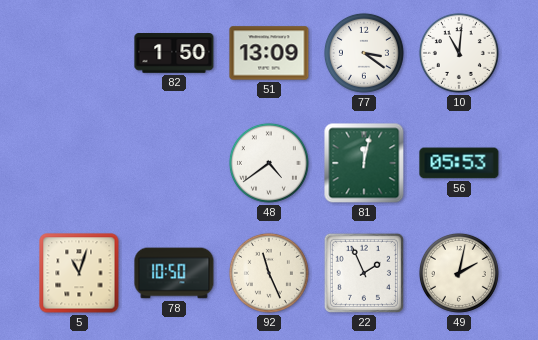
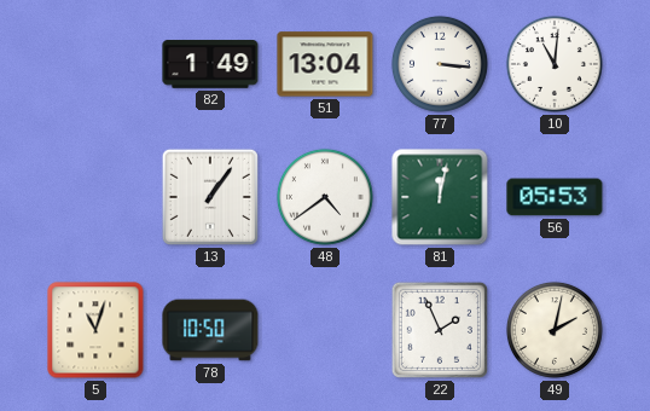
82: 1:50 -> 1:49
51: 13:09 -> 13:04
77: 3:21 -> 3:16
13: none -> 1:06
92: 11:26 -> none
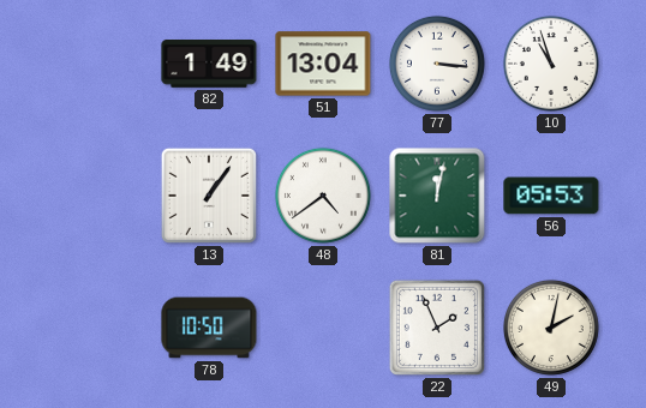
10: 11:01 -> 10:57
5: 11:03 -> none
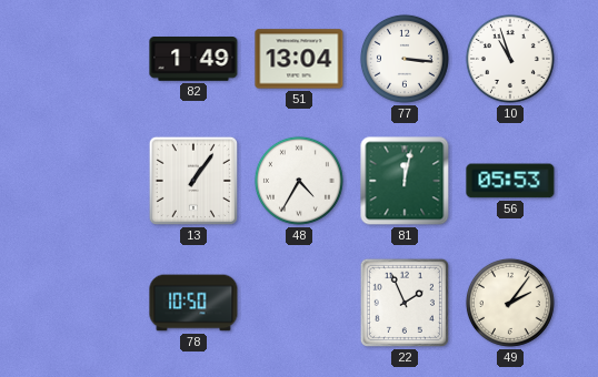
48: 4:39 -> 4:35
49: 2:02 -> 2:06
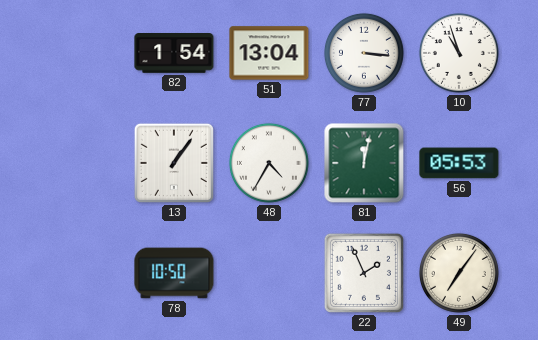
82: 1:49 -> 1:54
49: 2:06 -> 7:06
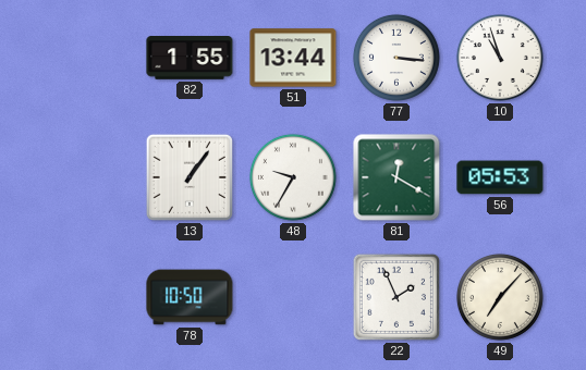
82: 1:54 -> 1:55
51: 13:04 -> 13:44
48: 4:35 -> 9:35
81: 12:02 -> 12:20
49: 7:06 -> 7:07
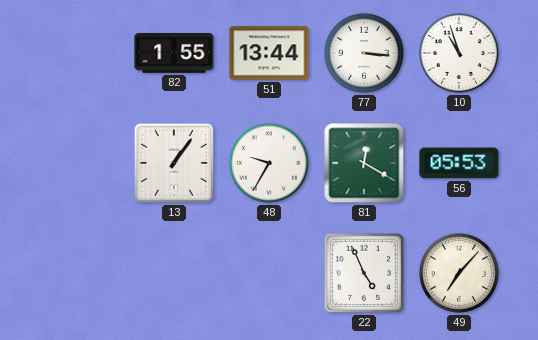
78: 10:50 -> none
22: 1:56 -> 4:56
